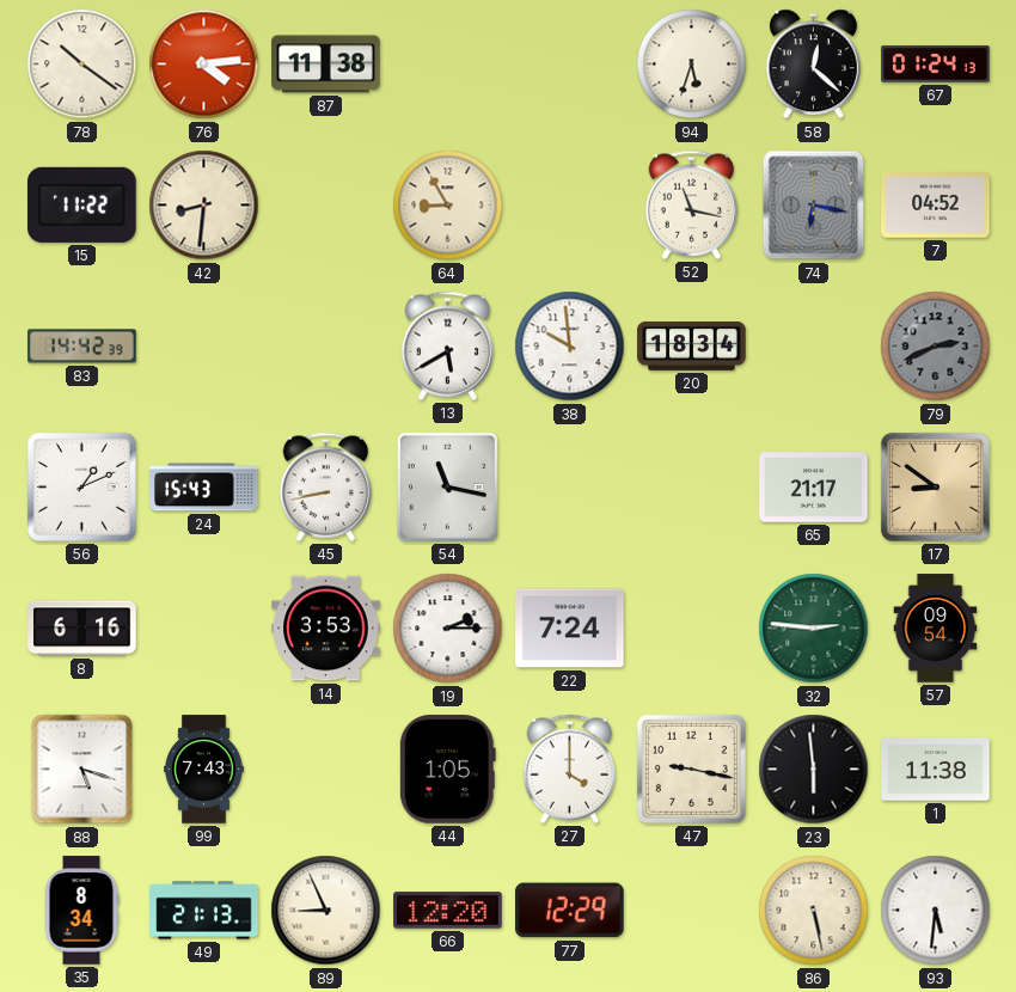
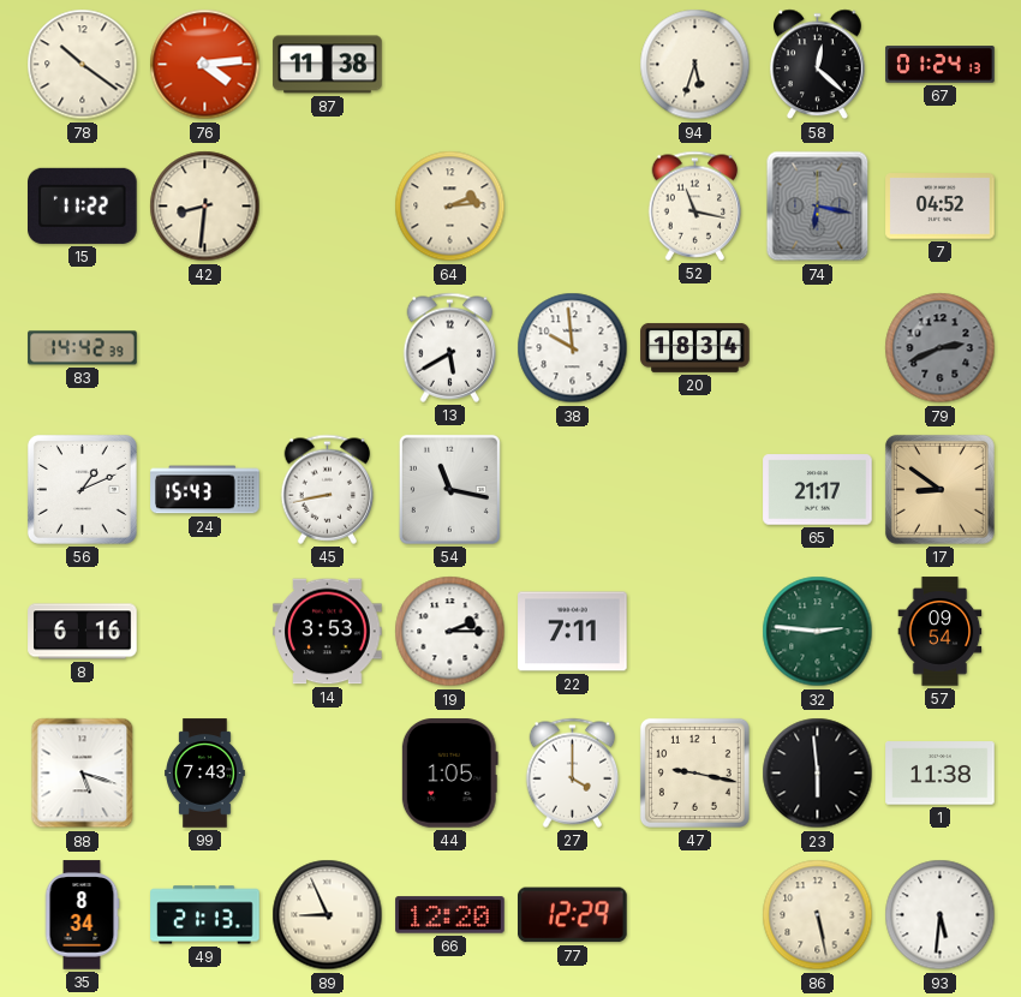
64: 8:55 -> 2:14
22: 7:24 -> 7:11
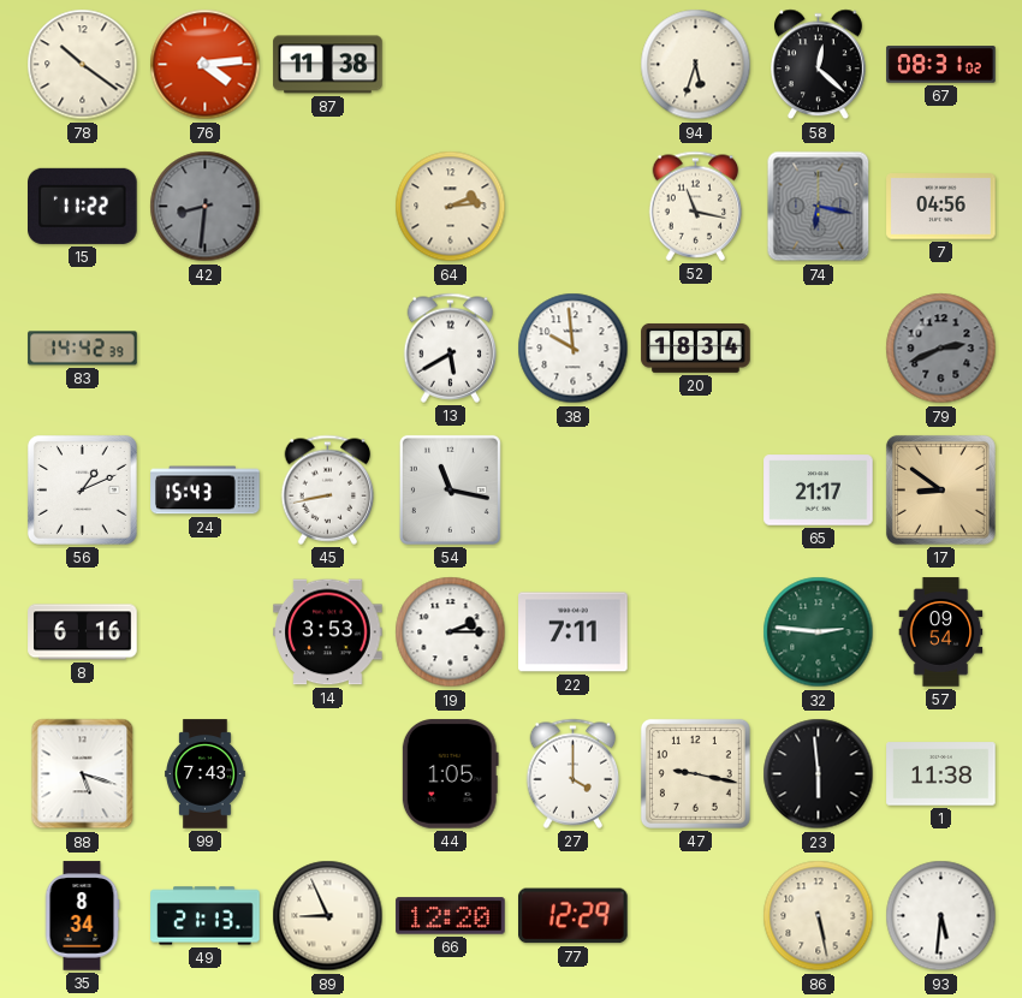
67: 01:24 -> 08:31
42 dial: cream -> grey
7: 04:52 -> 04:56
